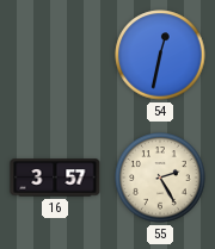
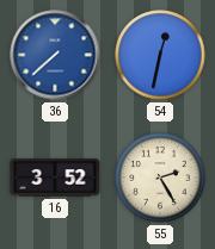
36: none -> 7:38
16: 3:57 -> 3:52
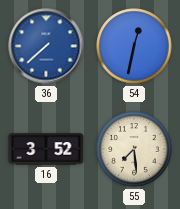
55: 2:25 -> 7:29
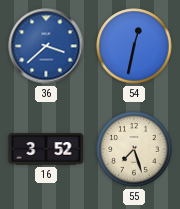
36: 7:38 -> 3:38
55: 7:29 -> 7:27
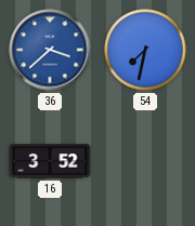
54: 12:32 -> 7:32
55: 7:27 -> none
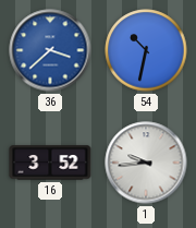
54: 7:32 -> 10:32
1: none -> 9:44
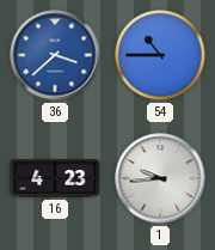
54: 10:32 -> 10:45
16: 3:52 -> 4:23
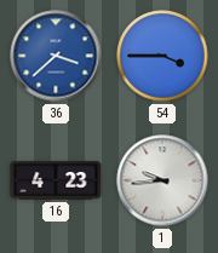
54: 10:45 -> 3:45
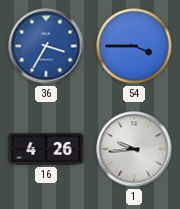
36: 3:38 -> 3:35
16: 4:23 -> 4:26
